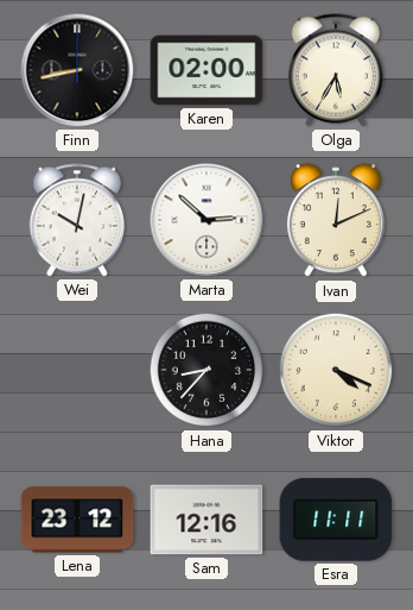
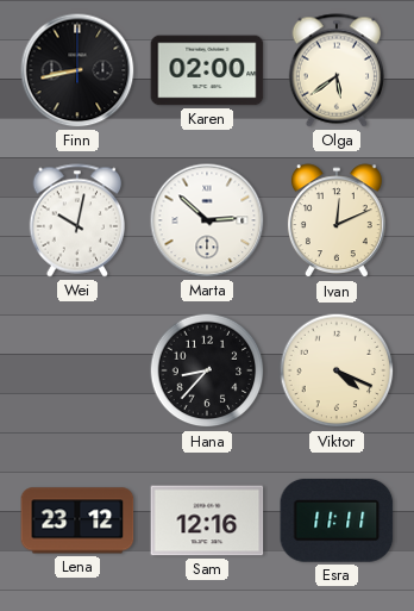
Olga: 5:35 -> 5:39
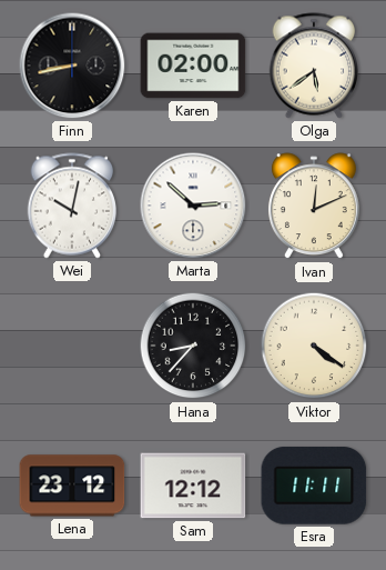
Viktor: 4:19 -> 4:21
Sam: 12:16 -> 12:12
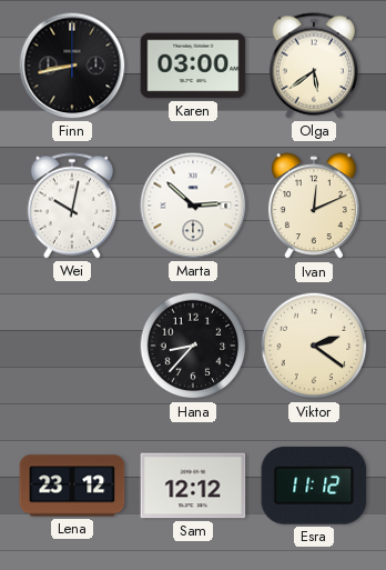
Karen: 02:00 -> 03:00
Viktor: 4:21 -> 2:21
Esra: 11:11 -> 11:12
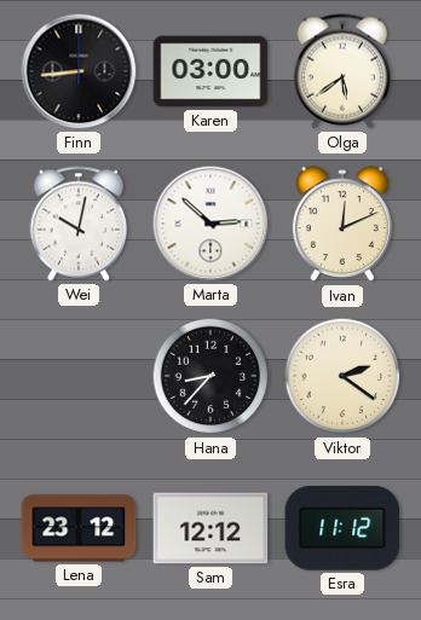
Finn: 8:43 -> 8:44
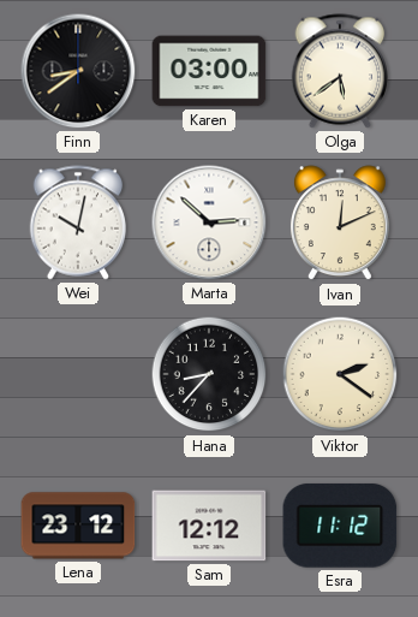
Finn: 8:44 -> 8:39
